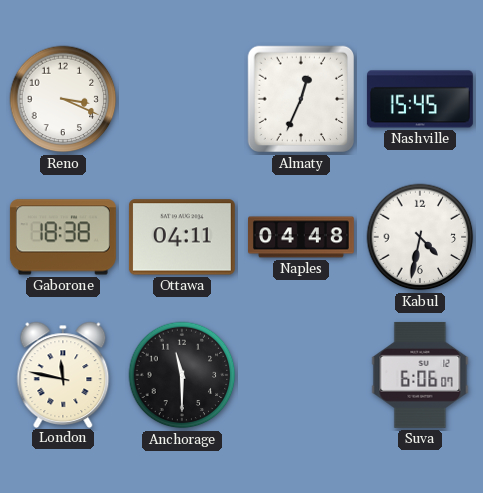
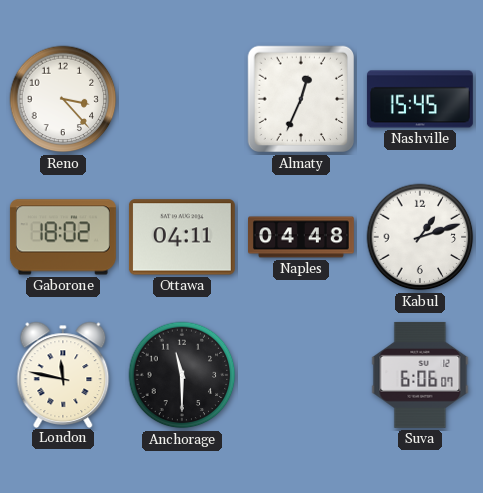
Reno: 3:19 -> 3:23
Gaborone: 18:38 -> 18:02
Kabul: 4:32 -> 1:12
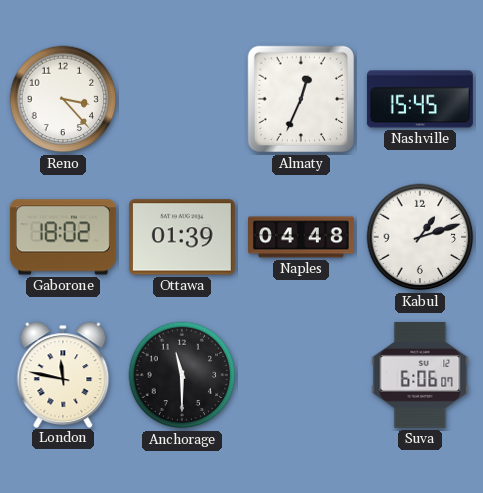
Ottawa: 04:11 -> 01:39
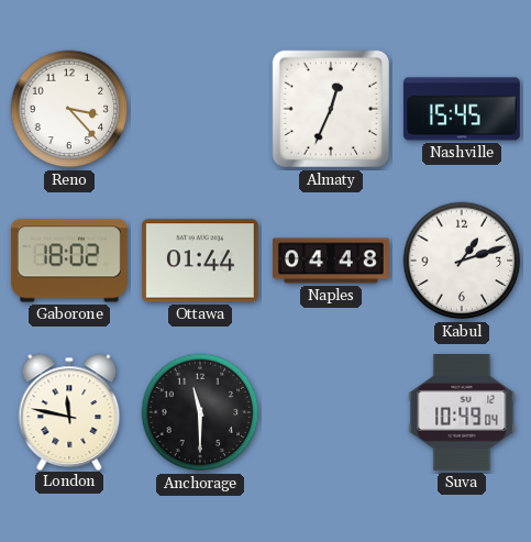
Ottawa: 01:39 -> 01:44
Suva: 6:06 -> 10:49
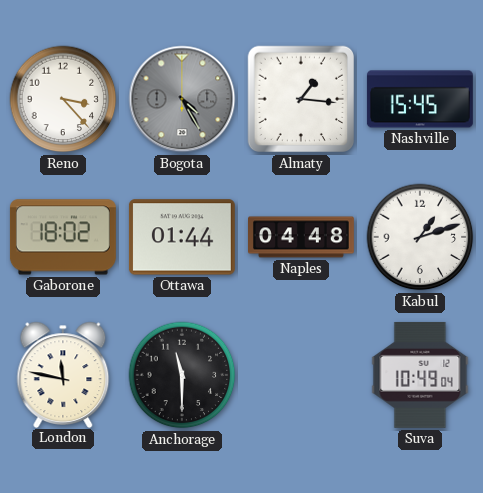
Bogota: none -> 4:25
Almaty: 12:34 -> 1:16
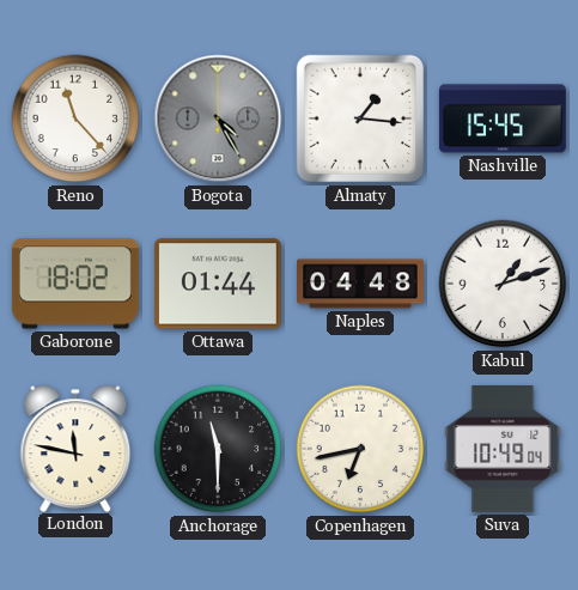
Reno: 3:23 -> 11:23
Copenhagen: none -> 6:43
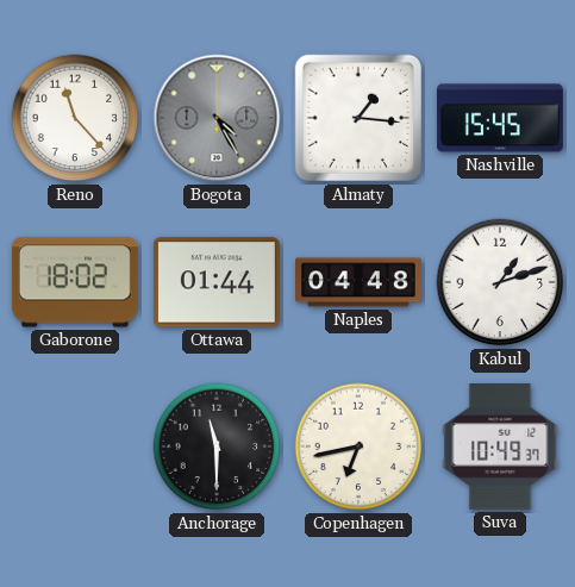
London: 11:47 -> none
Suva: 10:49:04 -> 10:49:37
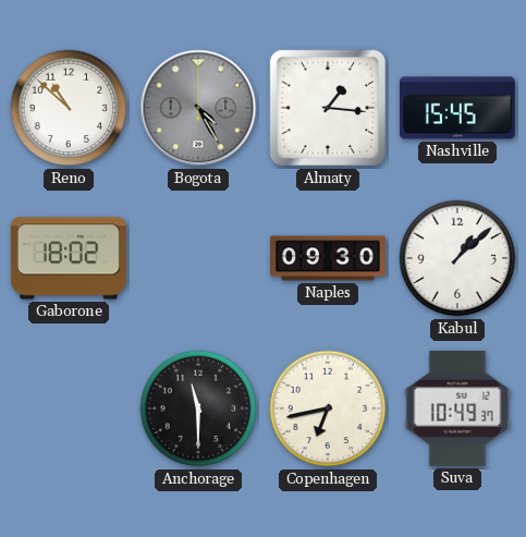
Reno: 11:23 -> 10:52
Ottawa: 01:44 -> none
Naples: 04:48 -> 09:30
Kabul: 1:12 -> 1:08
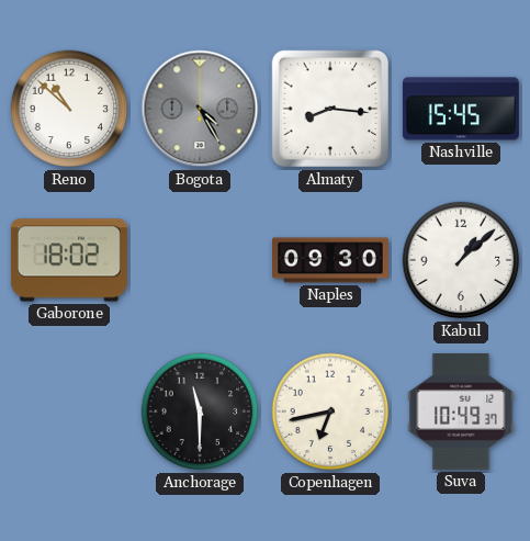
Almaty: 1:16 -> 8:16
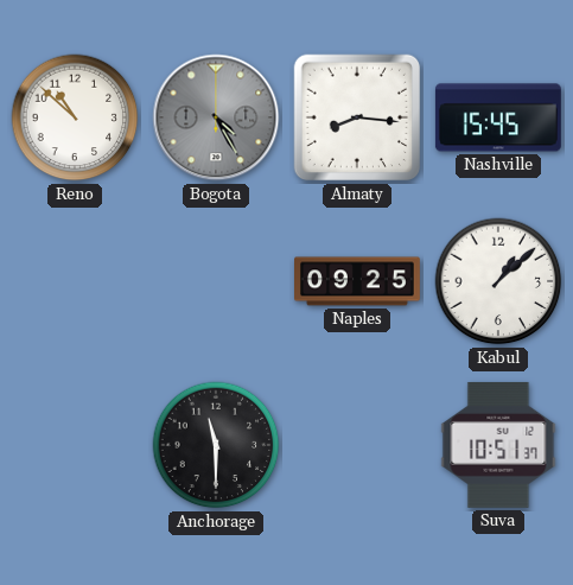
Gaborone: 18:02 -> none
Naples: 09:30 -> 09:25
Copenhagen: 6:43 -> none
Suva: 10:49 -> 10:51
